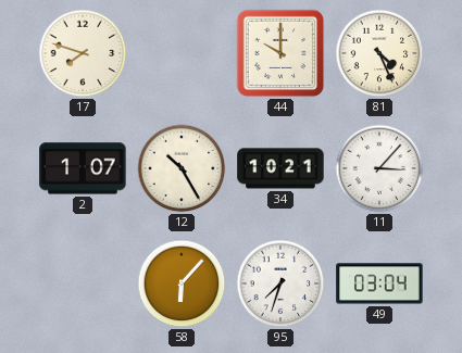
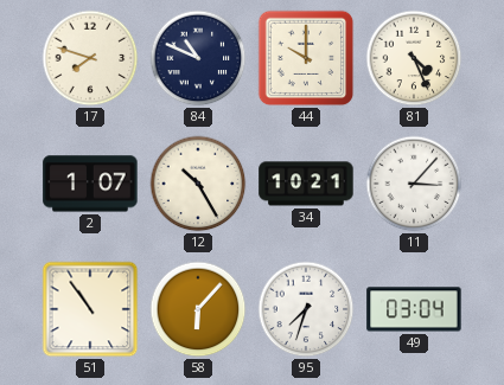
84: none -> 10:49
51: none -> 10:54
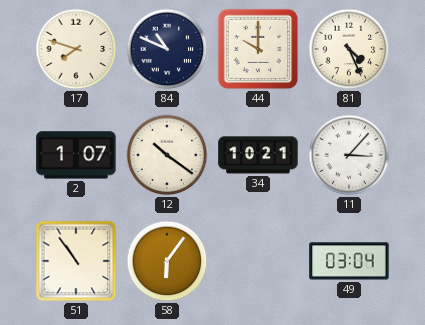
12: 10:25 -> 10:21
58: 6:07 -> 6:06
95: 7:33 -> none
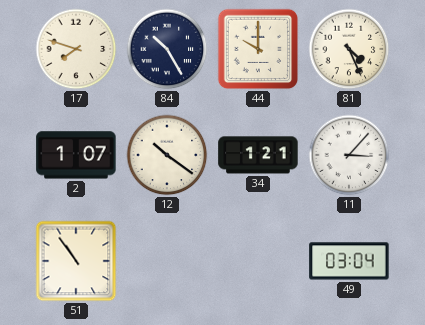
84: 10:49 -> 10:25
34: 10:21 -> 1:21
58: 6:06 -> none
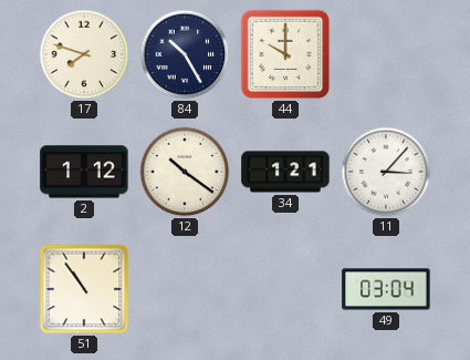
81: 4:26 -> none
2: 1:07 -> 1:12
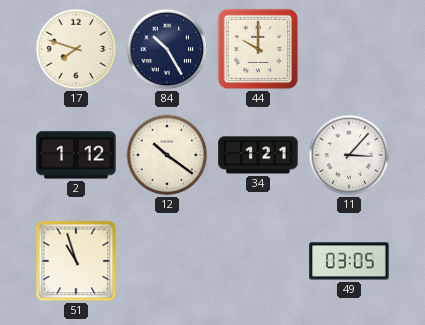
51: 10:54 -> 10:57
49: 03:04 -> 03:05
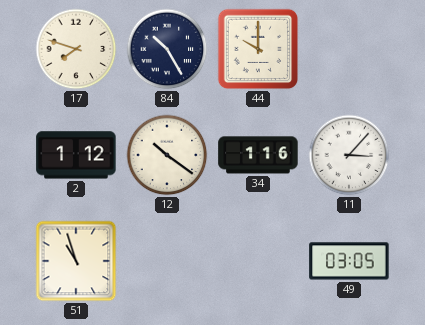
34: 1:21 -> 1:16
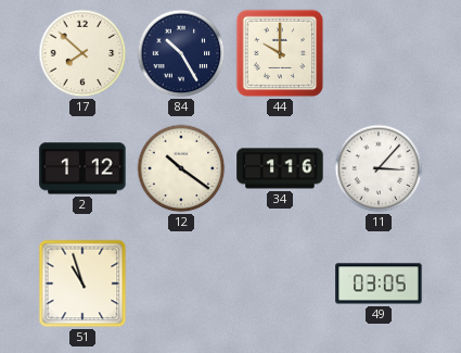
17: 7:48 -> 7:52
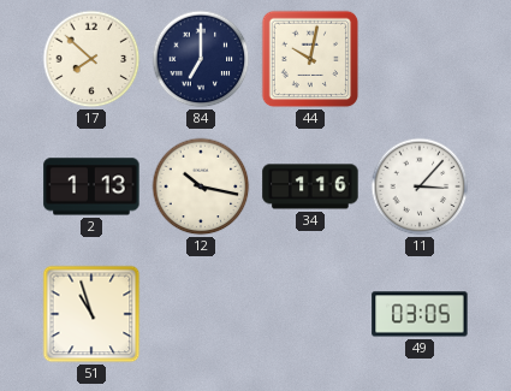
84: 10:25 -> 7:00
44: 10:00 -> 10:02
2: 1:12 -> 1:13
12: 10:21 -> 10:17
